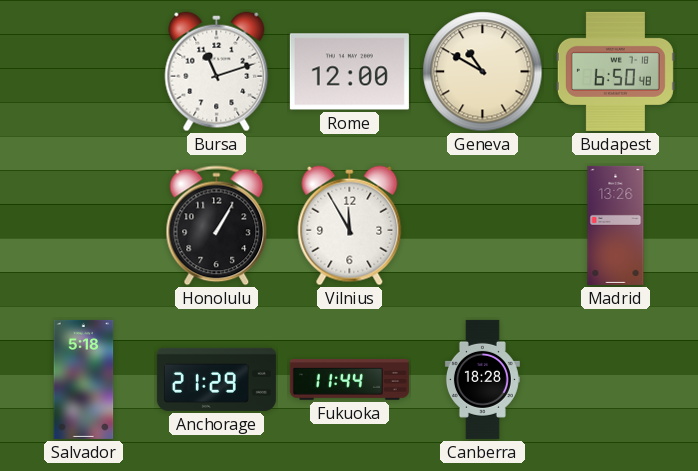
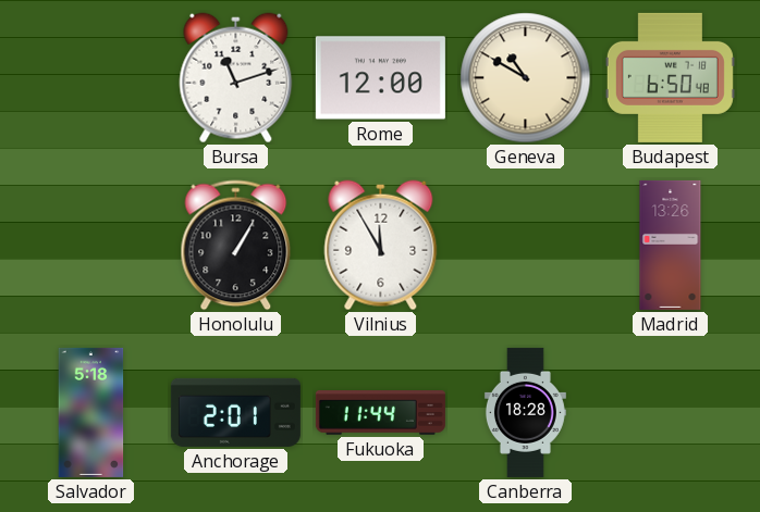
Anchorage: 21:29 -> 2:01
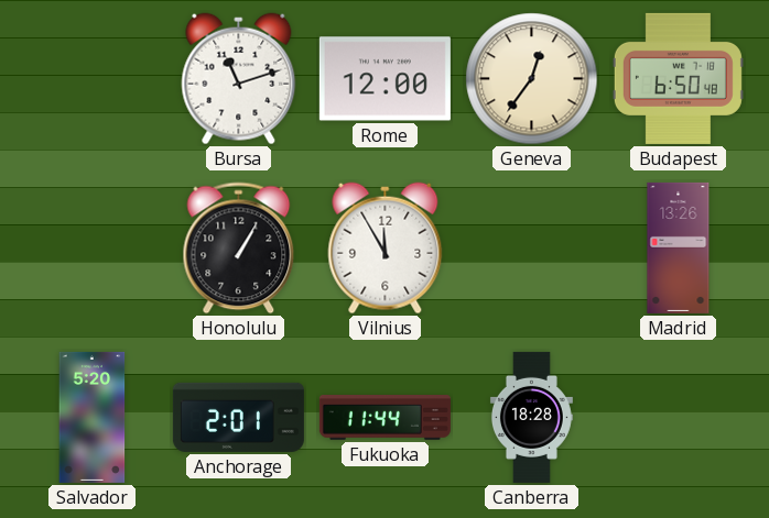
Geneva: 10:50 -> 12:36
Salvador: 5:18 -> 5:20
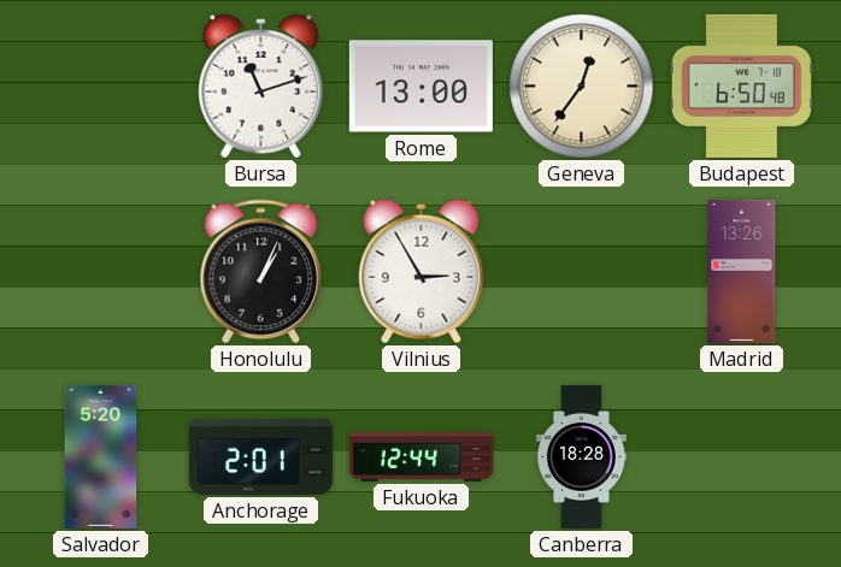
Rome: 12:00 -> 13:00
Honolulu: 1:05 -> 1:04
Vilnius: 11:55 -> 2:55
Fukuoka: 11:44 -> 12:44
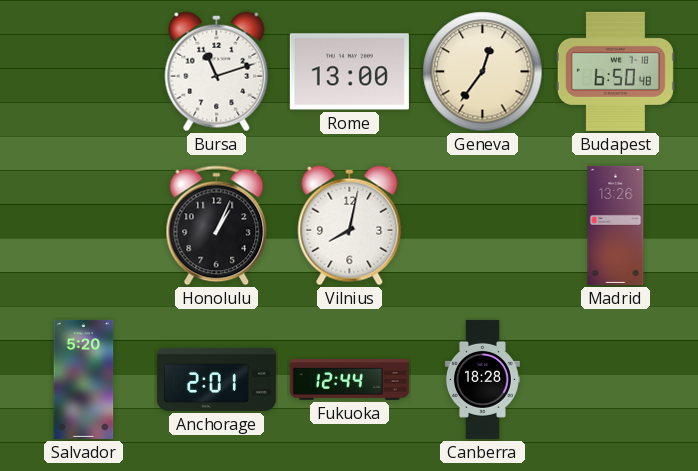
Vilnius: 2:55 -> 8:02
